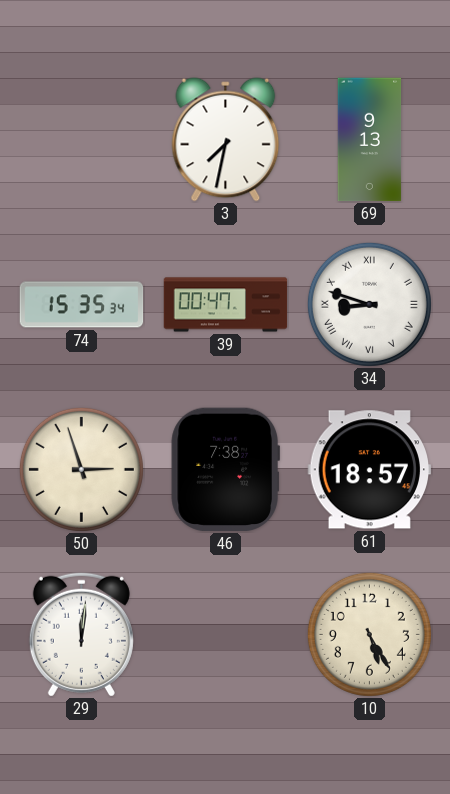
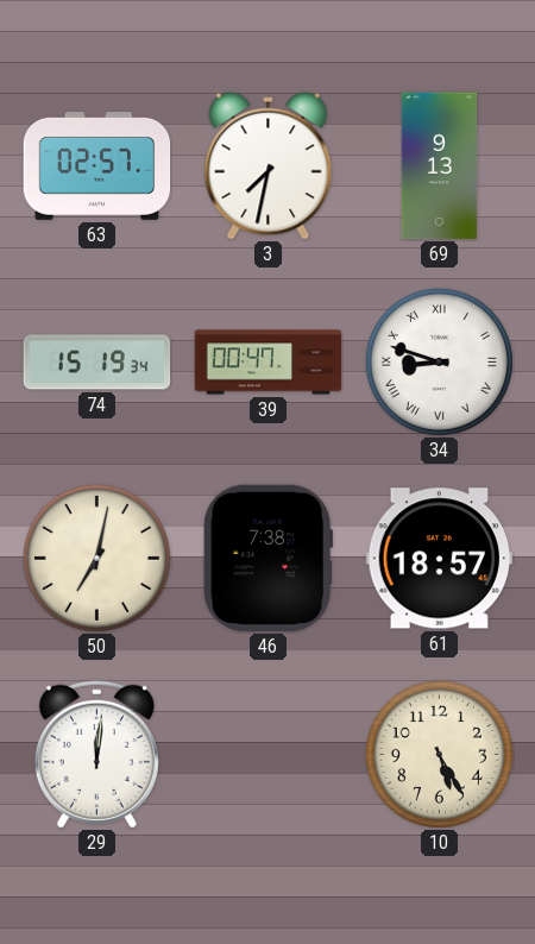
63: none -> 02:57
74: 15:35 -> 15:19
50: 2:57 -> 7:02
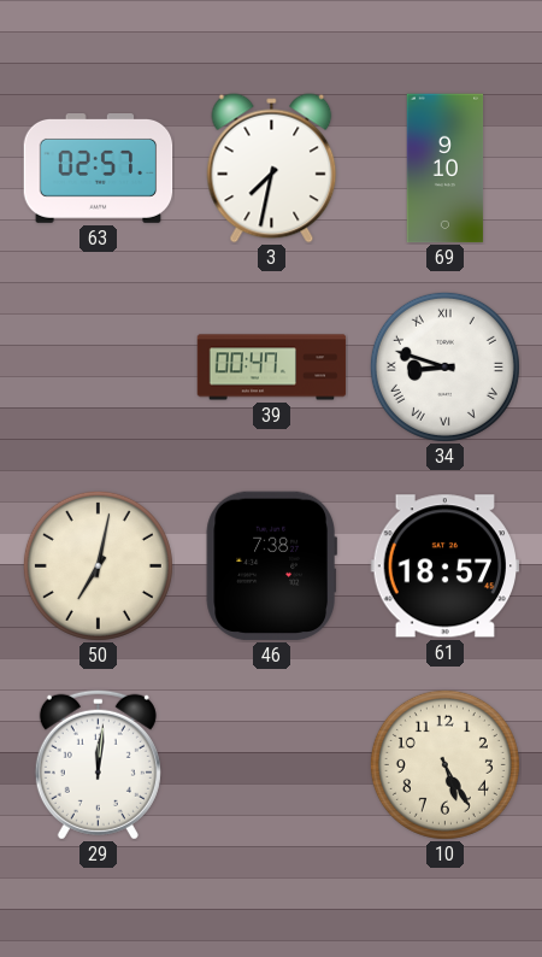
69: 9:13 -> 9:10
74: 15:19 -> none
